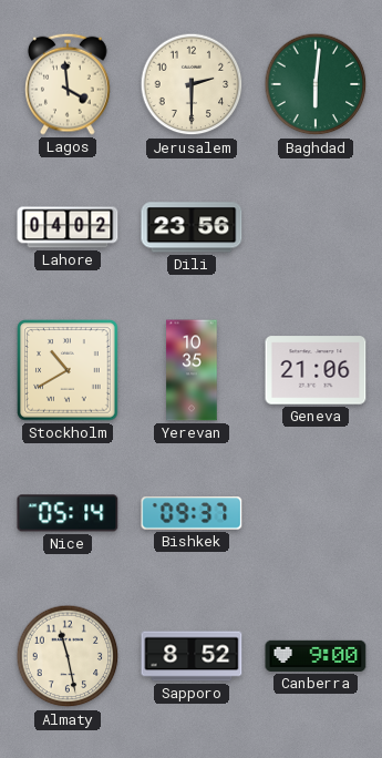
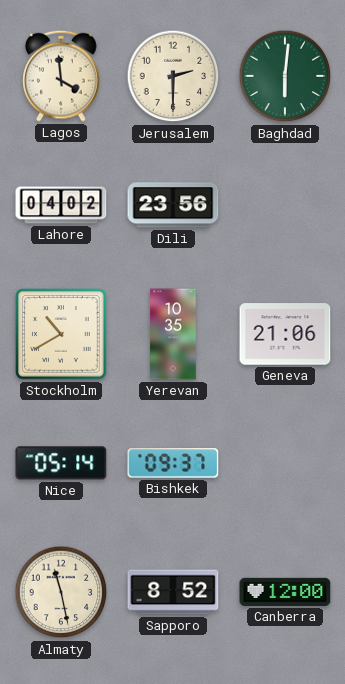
Canberra: 9:00 -> 12:00
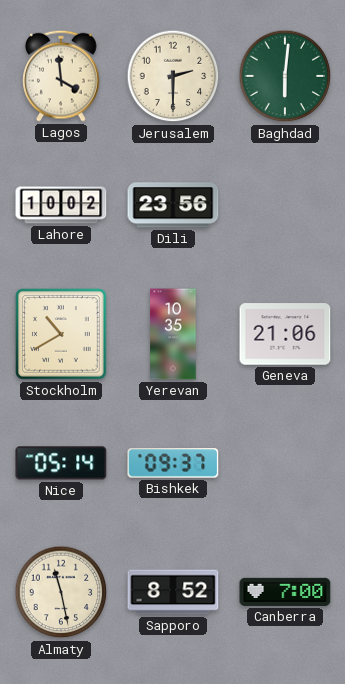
Lahore: 04:02 -> 10:02
Canberra: 12:00 -> 7:00
